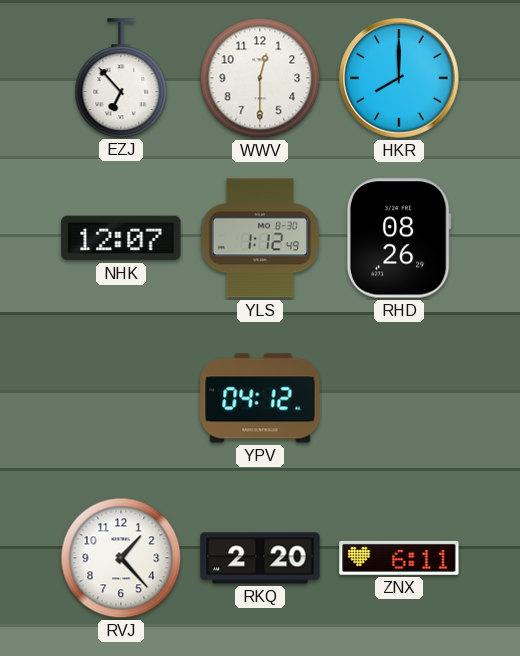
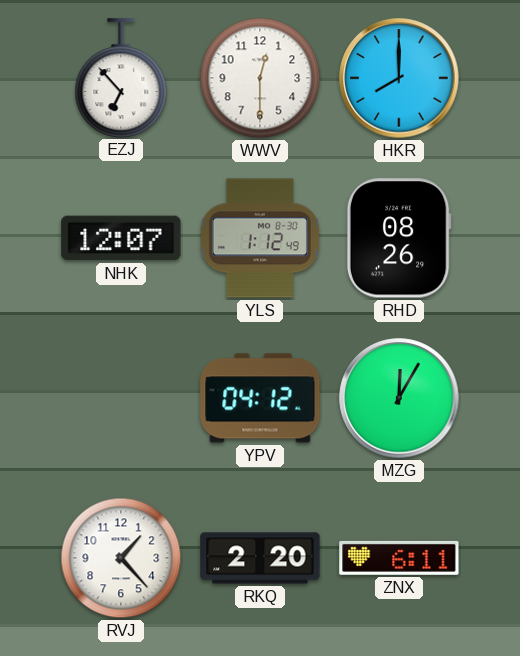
MZG: none -> 12:05
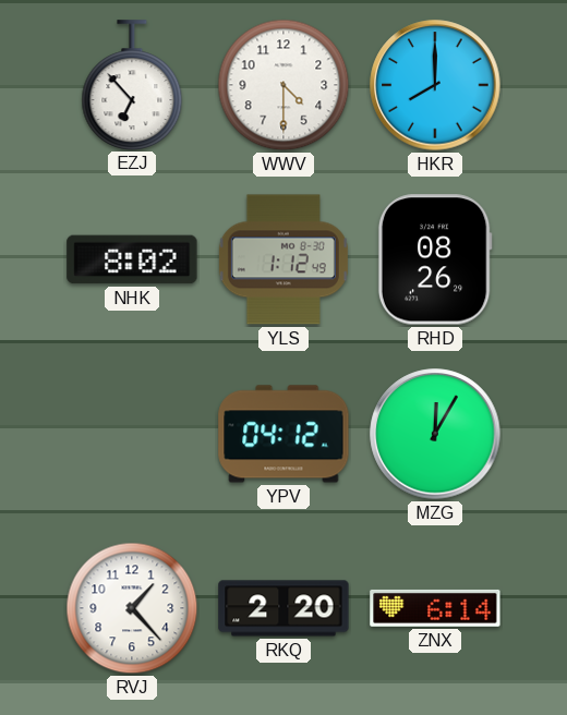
WWV: 12:30 -> 4:30
NHK: 12:07 -> 8:02
ZNX: 6:11 -> 6:14
